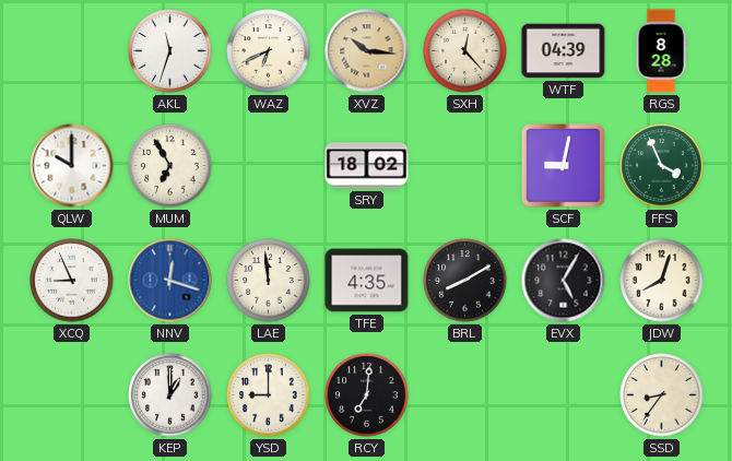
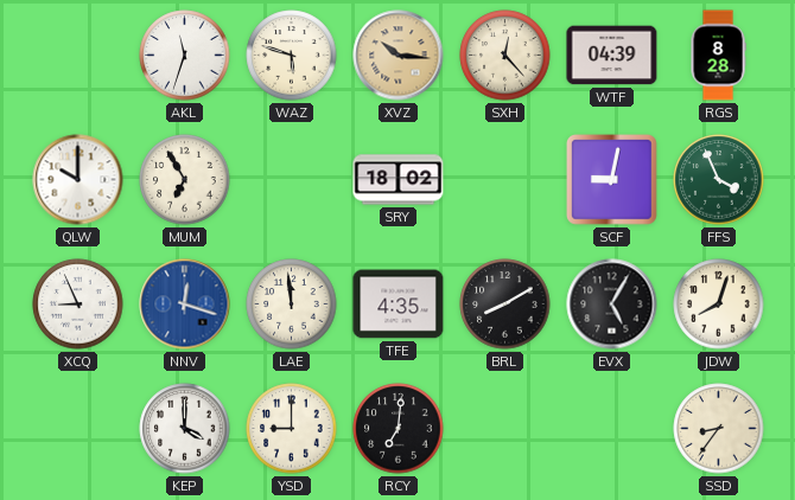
WAZ: 6:41 -> 5:48
KEP: 1:00 -> 4:00
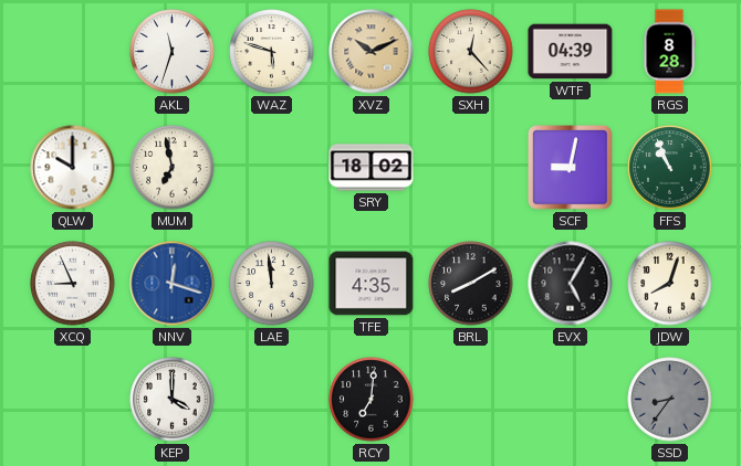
XVZ: 10:16 -> 10:11
MUM: 6:55 -> 6:58
FFS: 3:56 -> 10:56
YSD: 9:00 -> none
SSD dial: cream -> grey
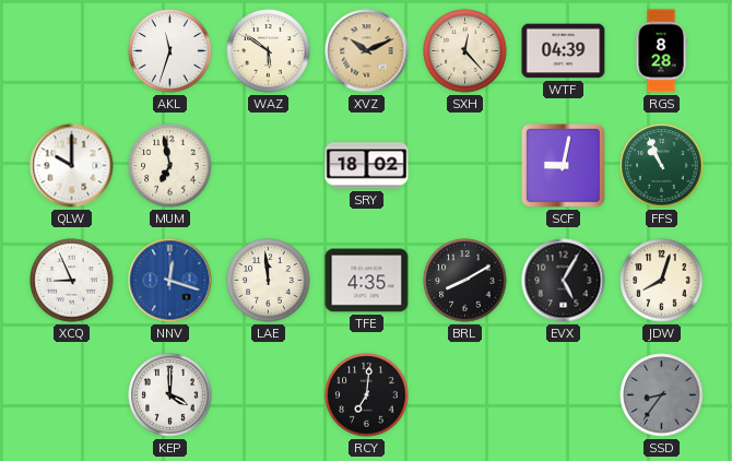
WAZ: 5:48 -> 5:51
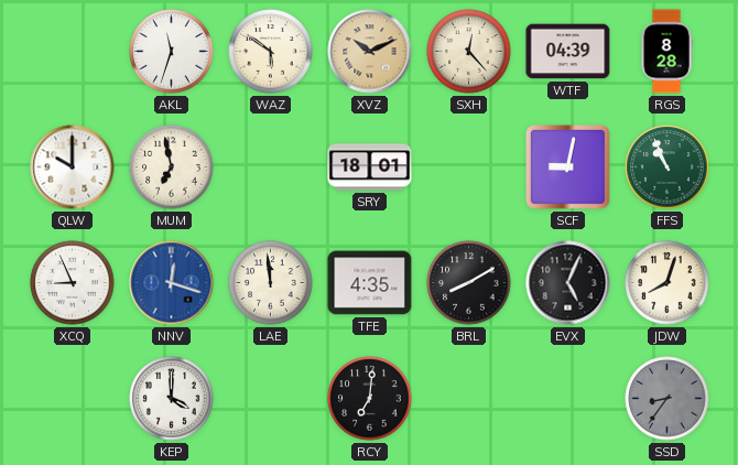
SRY: 18:02 -> 18:01
EVX: 5:05 -> 5:04
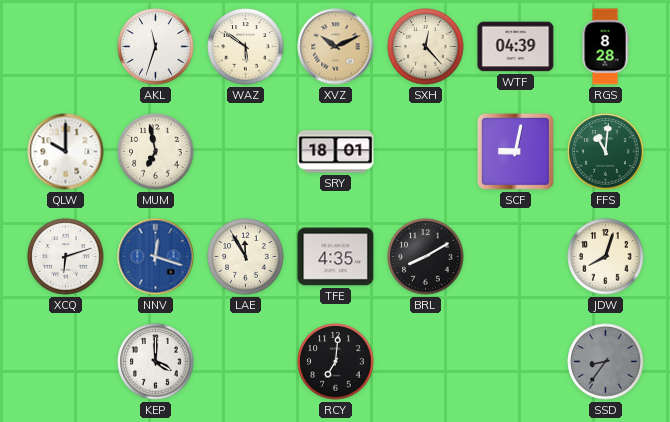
FFS: 10:56 -> 11:01
XCQ: 8:56 -> 6:12
LAE: 11:59 -> 11:55
EVX: 5:04 -> none
